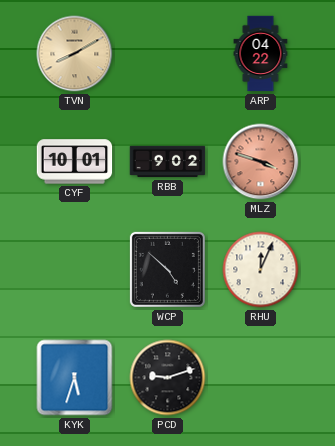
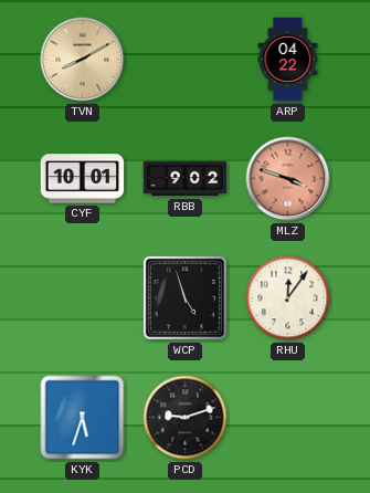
WCP: 4:52 -> 4:57
RHU: 12:04 -> 12:06
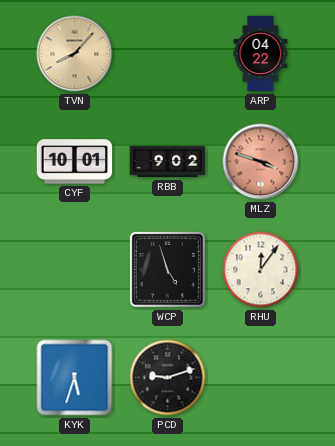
TVN: 8:10 -> 8:07
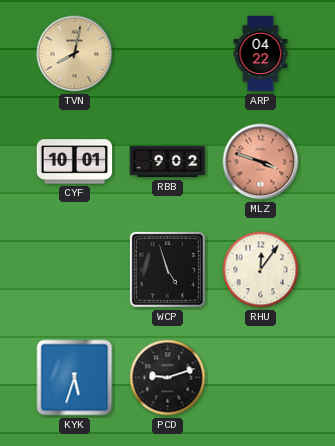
TVN: 8:07 -> 8:02
